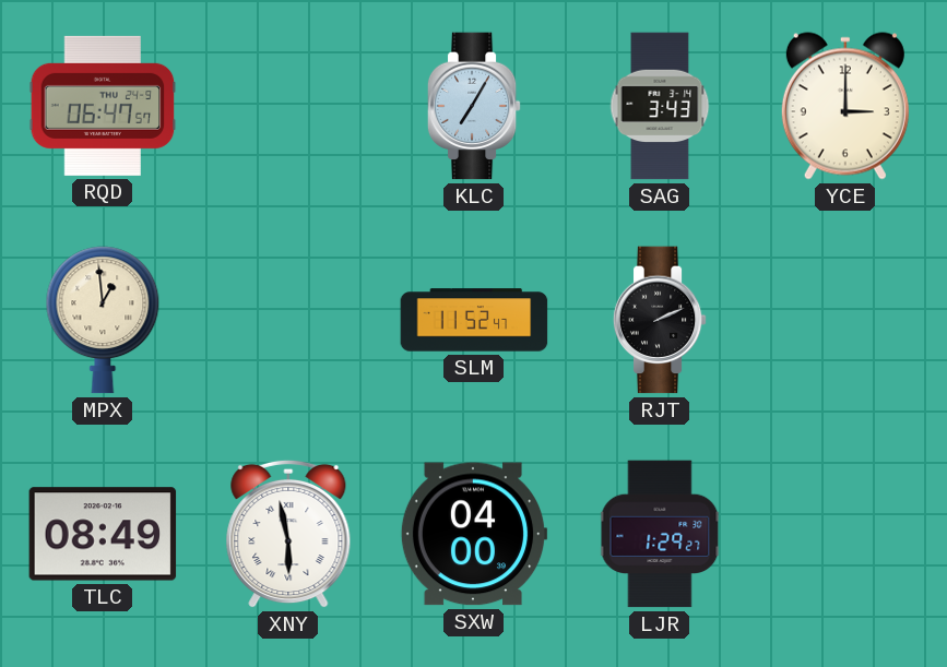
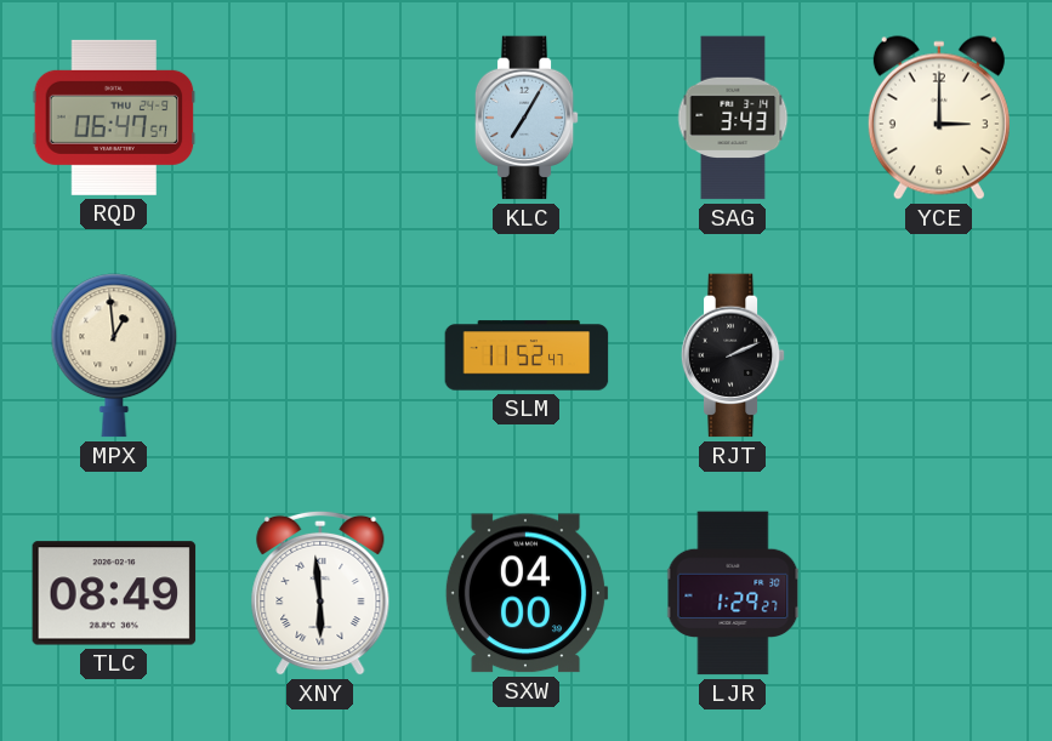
XNY: 5:58 -> 5:59
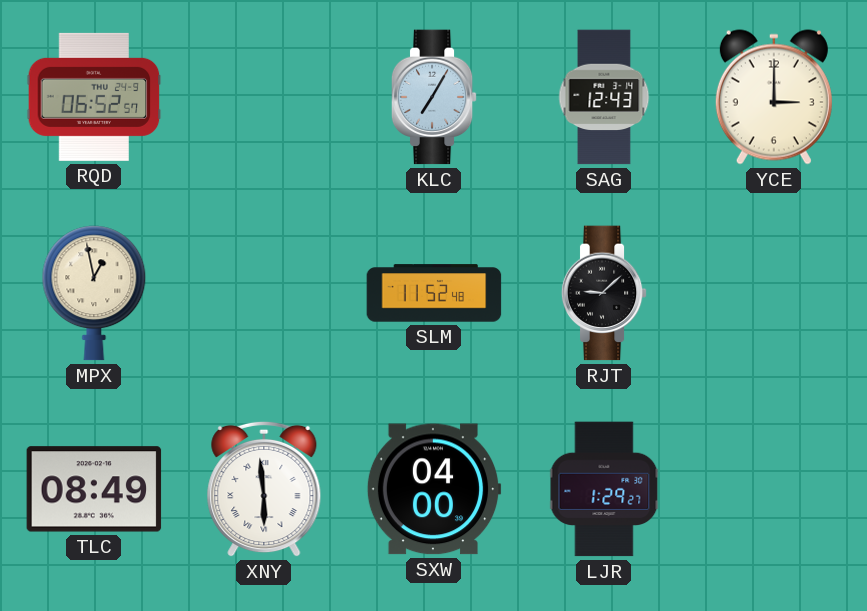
RQD: 06:47 -> 06:52
SAG: 3:43 -> 12:43
MPX: 12:59 -> 12:58
SLM: 11:52:47 -> 11:52:48
RJT: 2:11 -> 9:08
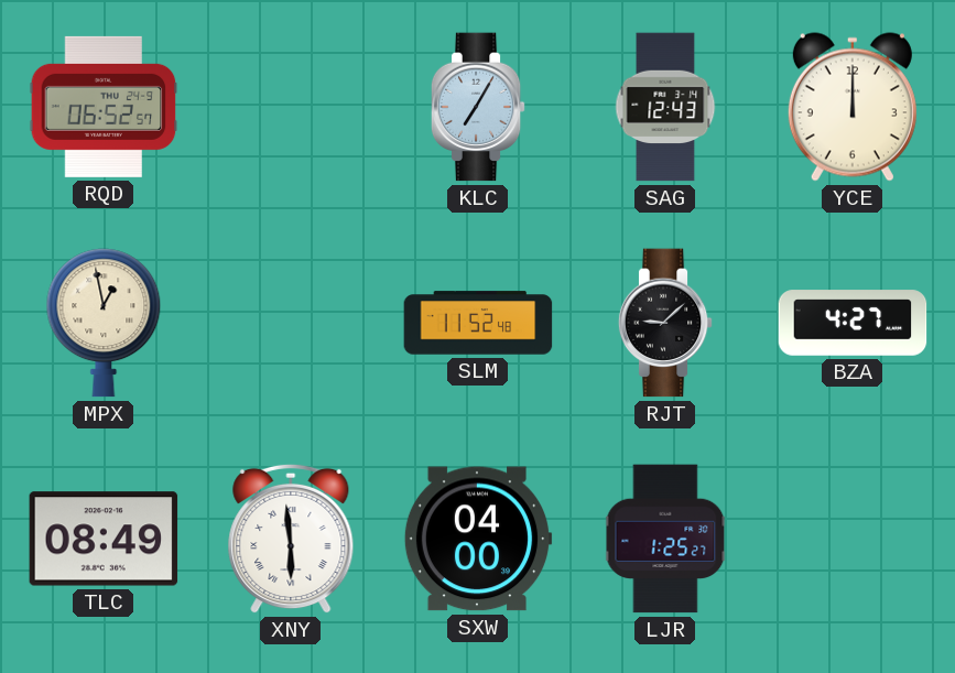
YCE: 3:00 -> 12:00
BZA: none -> 4:27
LJR: 1:29 -> 1:25
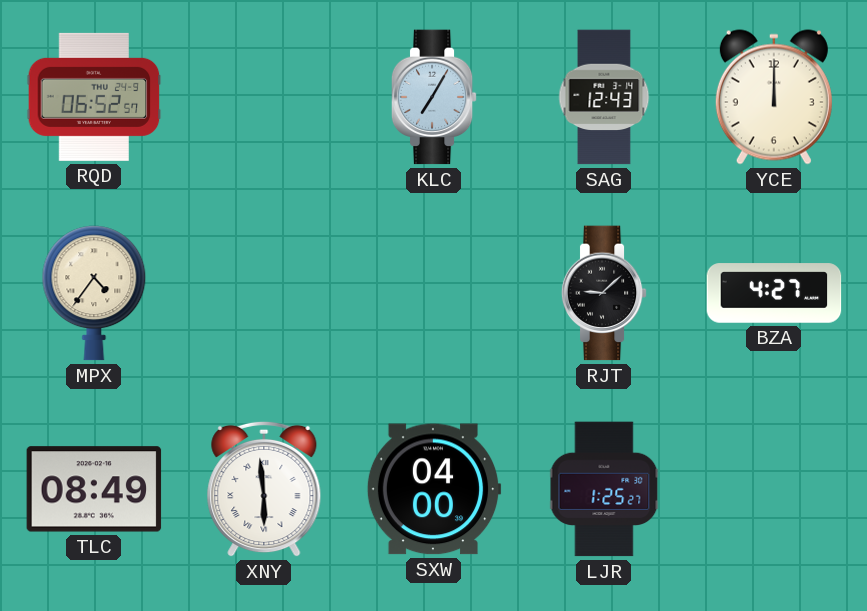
MPX: 12:58 -> 4:36
SLM: 11:52 -> none
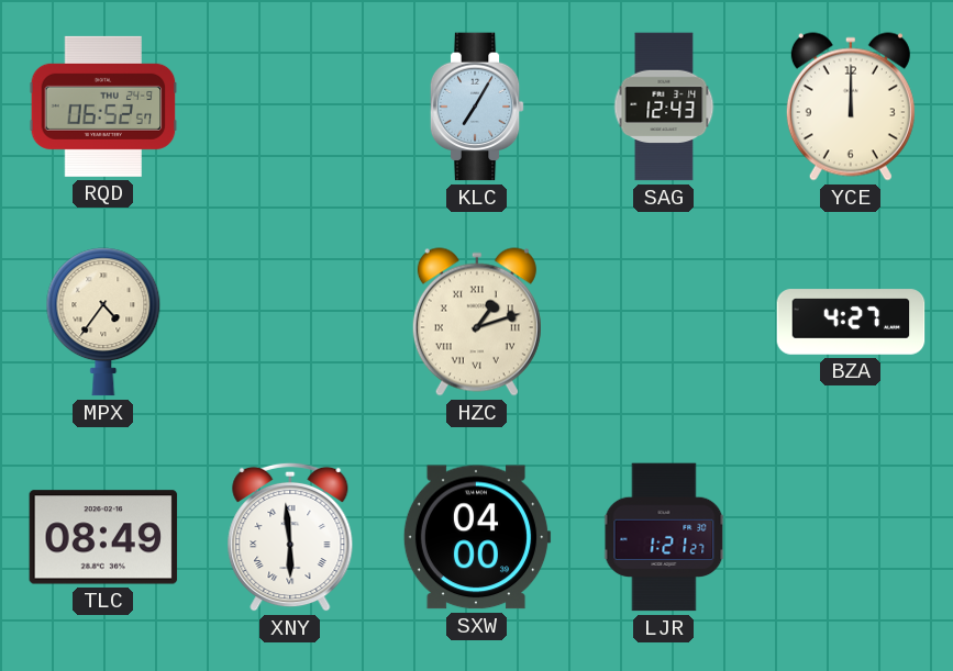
HZC: none -> 1:12
RJT: 9:08 -> none
LJR: 1:25 -> 1:21
